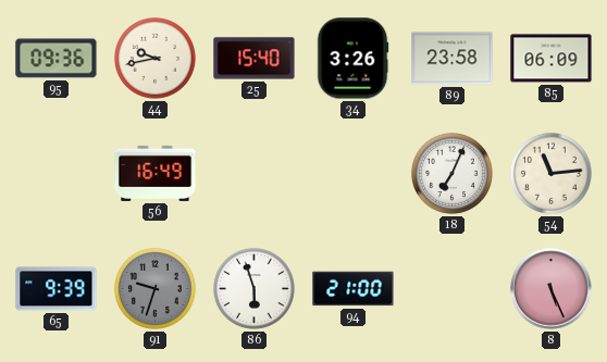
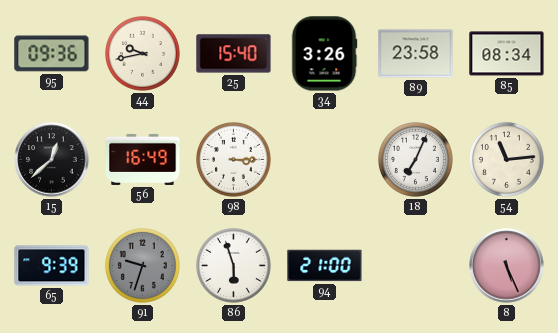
85: 06:09 -> 08:34
15: none -> 12:38
98: none -> 3:15
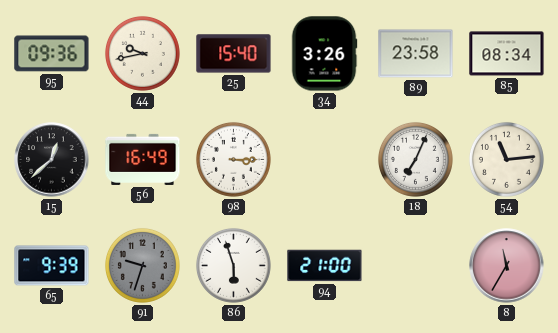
8: 5:26 -> 11:35
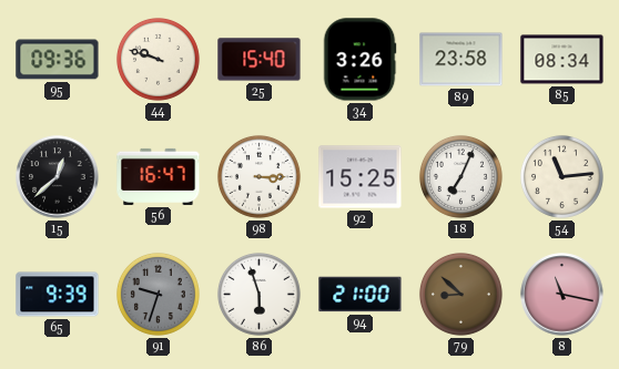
44: 9:43 -> 9:48
56: 16:49 -> 16:47
92: none -> 15:25
79: none -> 8:52
8: 11:35 -> 11:17
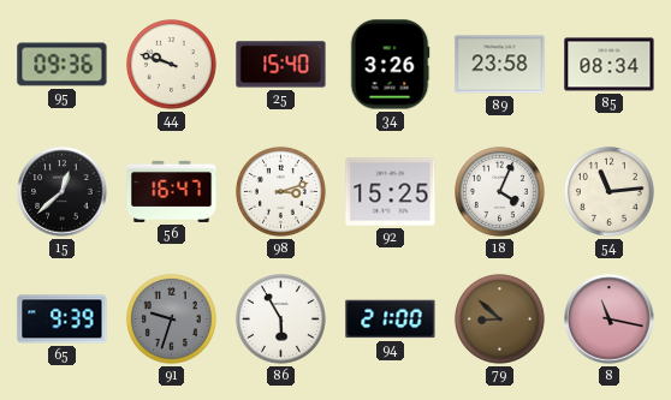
98: 3:15 -> 3:12
18: 7:04 -> 4:04
86: 5:57 -> 5:55
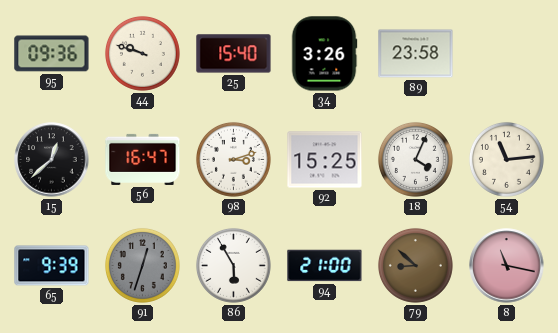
85: 08:34 -> none
91: 9:33 -> 12:33
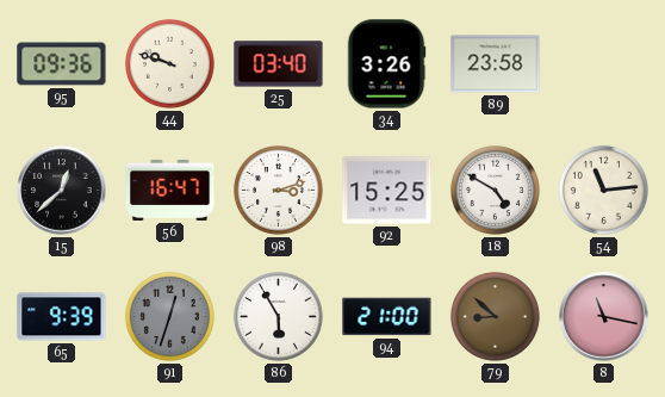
25: 15:40 -> 03:40
18: 4:04 -> 4:50
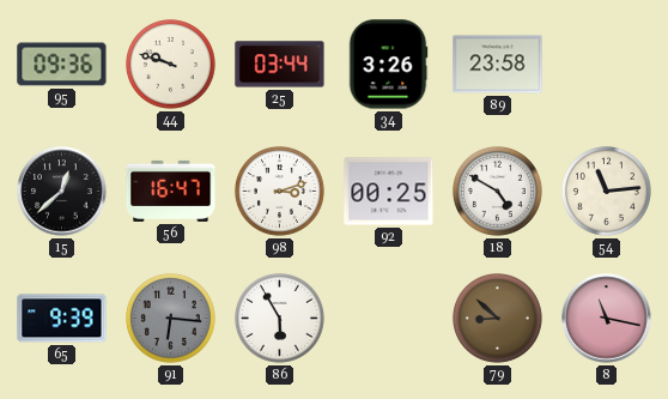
25: 03:40 -> 03:44
92: 15:25 -> 00:25
91: 12:33 -> 6:16
94: 21:00 -> none
